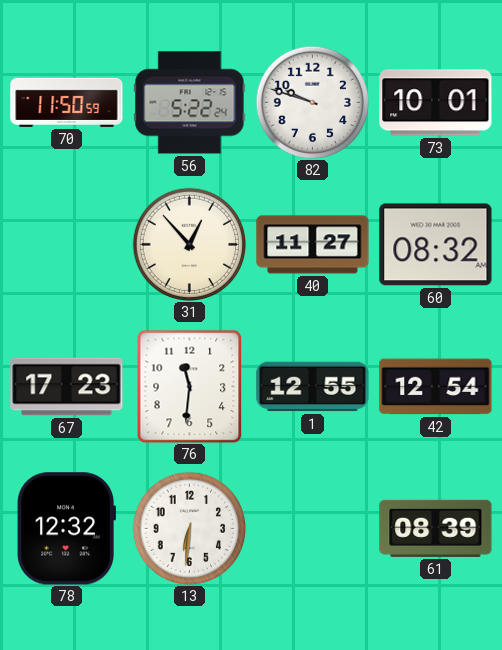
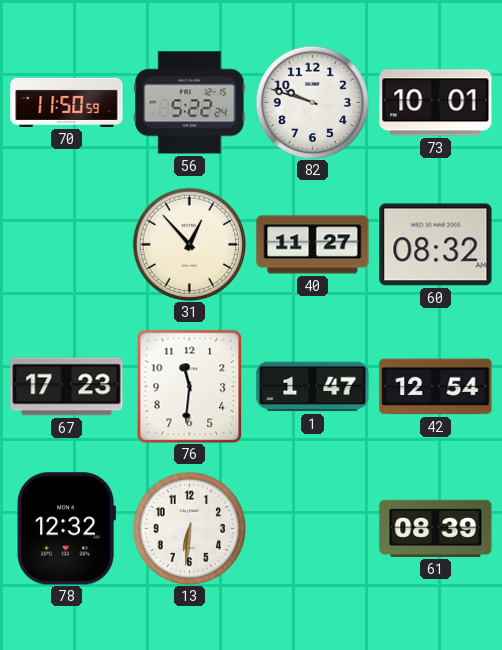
1: 12:55 -> 1:47
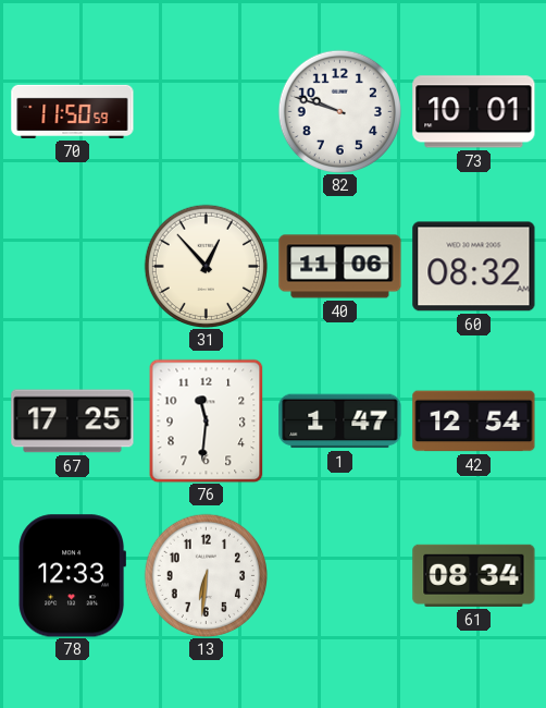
56: 5:22 -> none
40: 11:27 -> 11:06
67: 17:23 -> 17:25
78: 12:32 -> 12:33
61: 08:39 -> 08:34
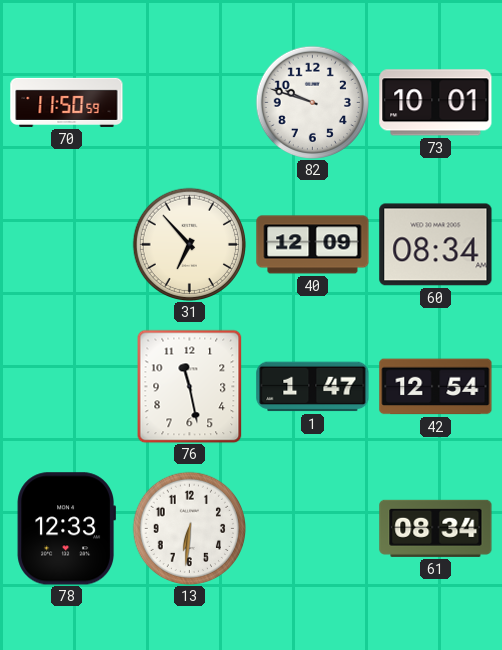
31: 12:53 -> 6:53
40: 11:06 -> 12:09
60: 08:32 -> 08:34
67: 17:25 -> none
76: 11:31 -> 11:28
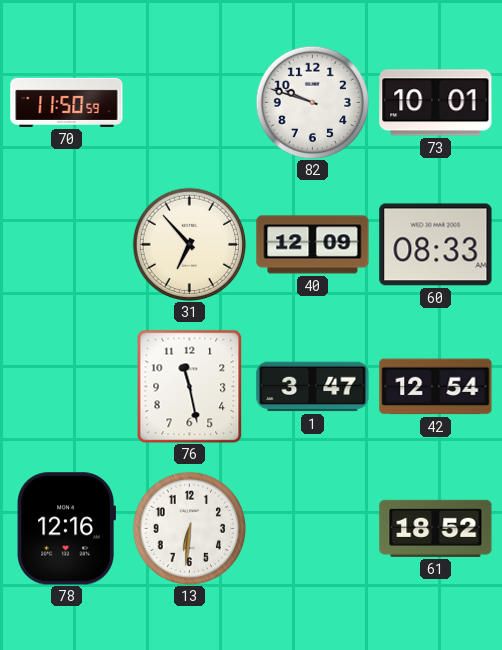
60: 08:34 -> 08:33
1: 1:47 -> 3:47
78: 12:33 -> 12:16
61: 08:34 -> 18:52
